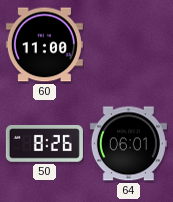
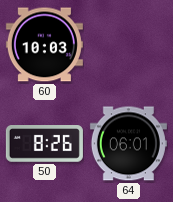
60: 11:00 -> 10:03
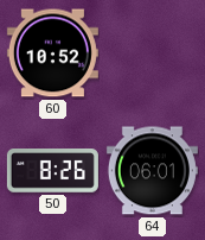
60: 10:03 -> 10:52
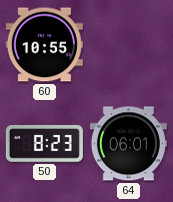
60: 10:52 -> 10:55
50: 8:26 -> 8:23
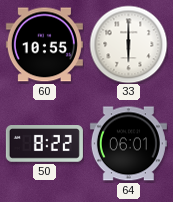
33: none -> 6:00
50: 8:23 -> 8:22
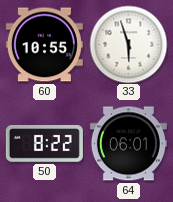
33: 6:00 -> 5:57
